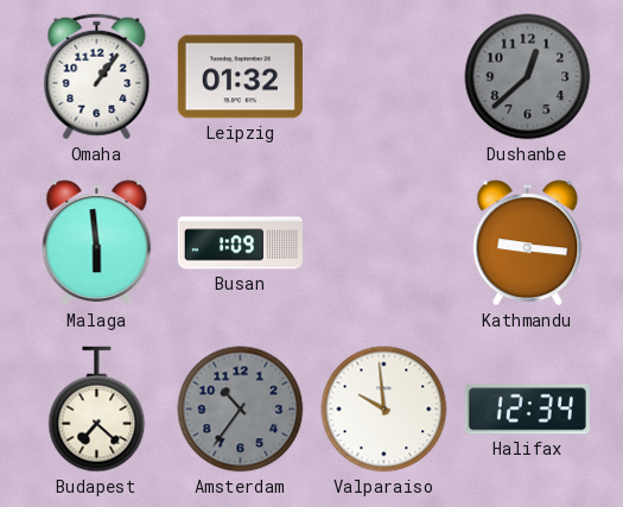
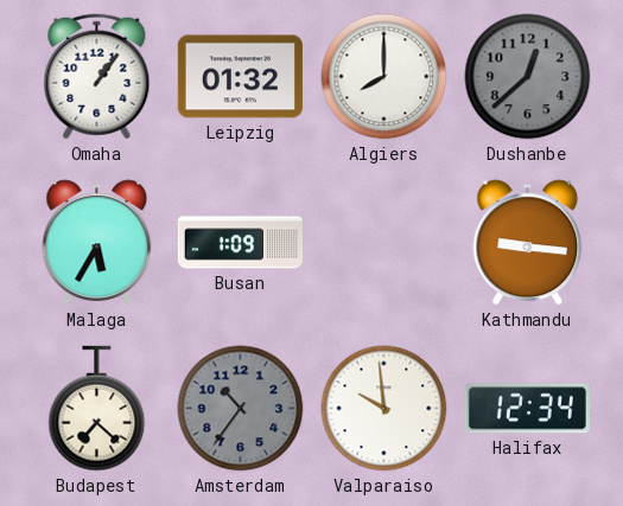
Algiers: none -> 8:00
Malaga: 5:59 -> 5:35
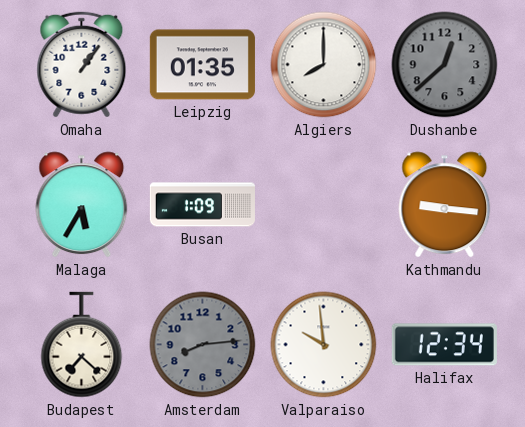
Leipzig: 01:32 -> 01:35
Amsterdam: 10:36 -> 8:14
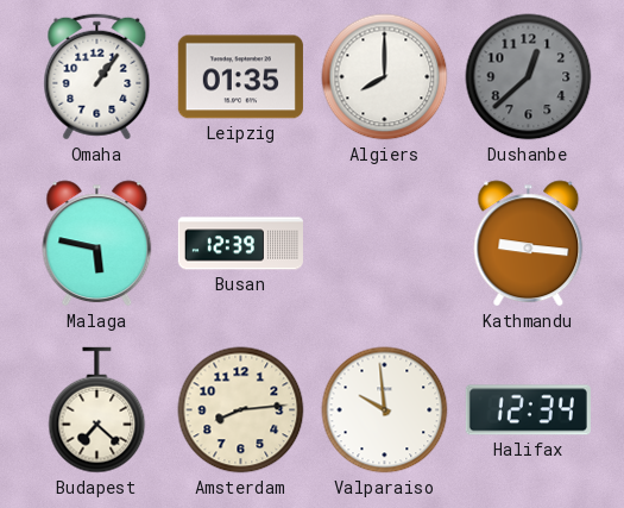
Malaga: 5:35 -> 5:47
Busan: 1:09 -> 12:39
Amsterdam dial: grey -> cream
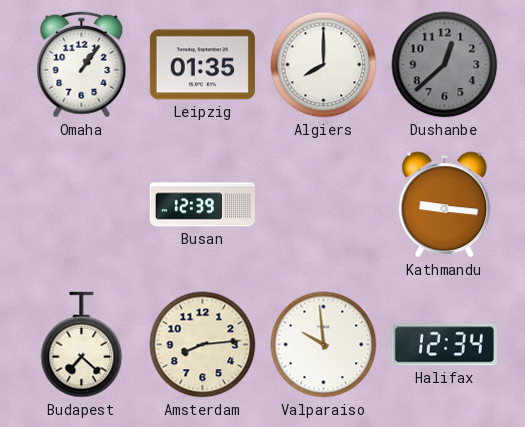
Malaga: 5:47 -> none
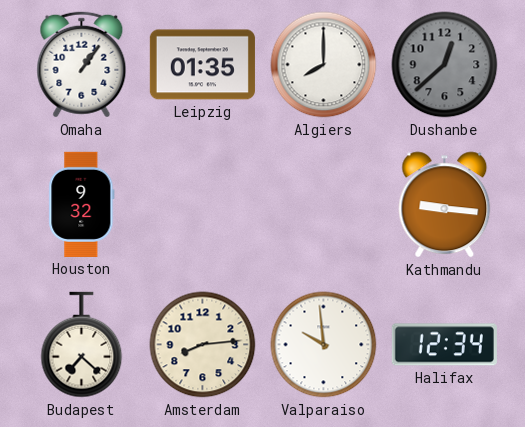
Houston: none -> 9:32
Busan: 12:39 -> none
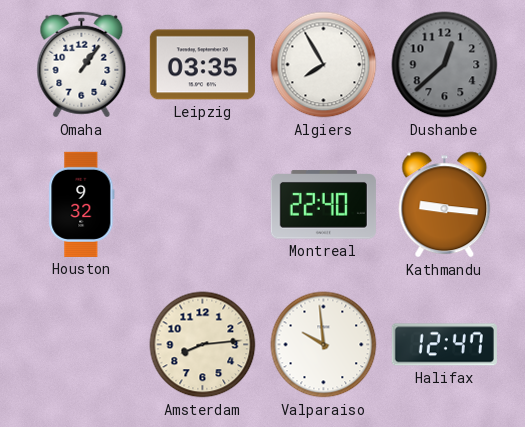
Leipzig: 01:35 -> 03:35
Algiers: 8:00 -> 7:55
Montreal: none -> 22:40
Budapest: 7:22 -> none
Halifax: 12:34 -> 12:47
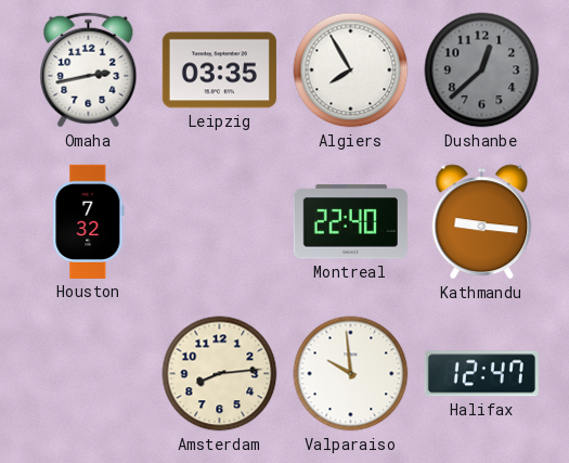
Omaha: 1:06 -> 2:43
Houston: 9:32 -> 7:32
